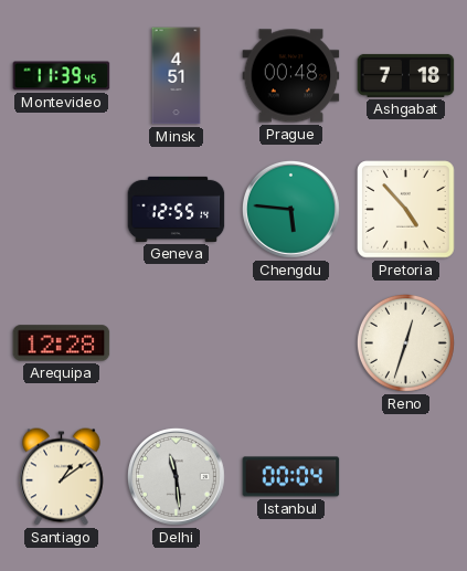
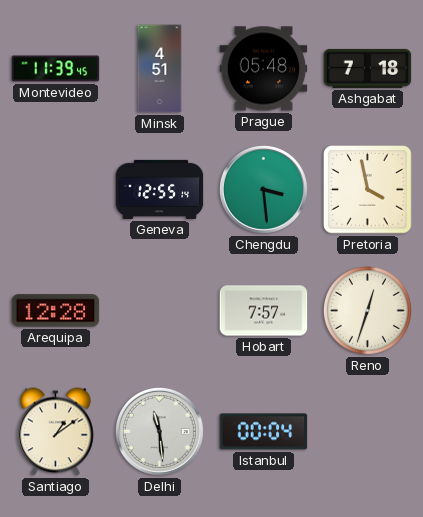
Prague: 00:48 -> 05:48
Chengdu: 5:46 -> 3:29
Pretoria: 4:53 -> 3:58
Hobart: none -> 7:57
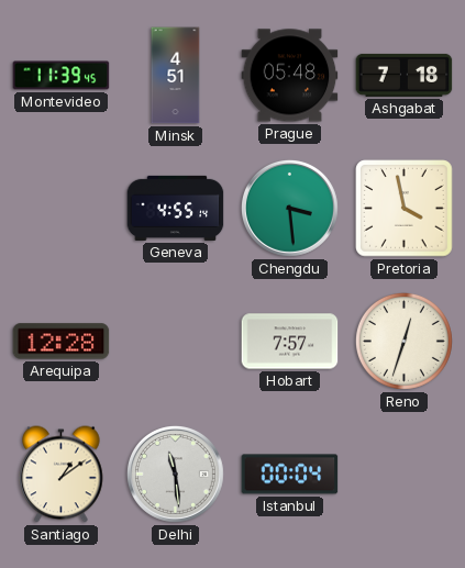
Geneva: 12:55 -> 4:55
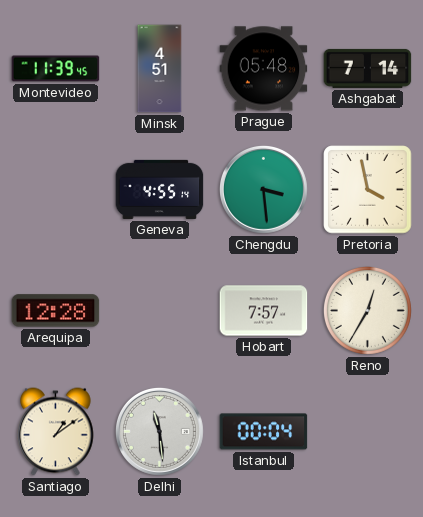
Ashgabat: 7:18 -> 7:14
Reno: 12:33 -> 12:35
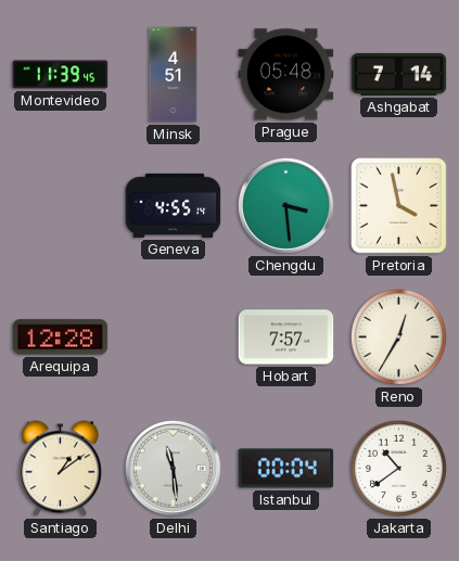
Jakarta: none -> 10:39
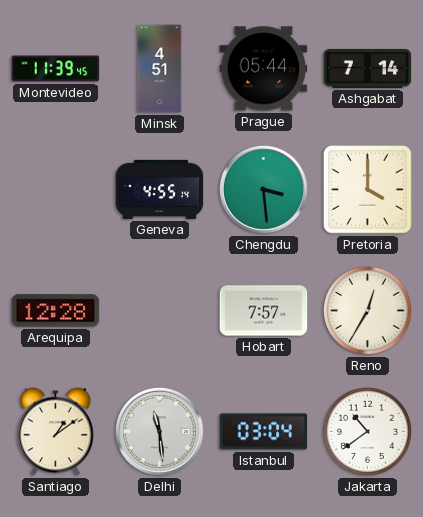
Prague: 05:48 -> 05:44
Pretoria: 3:58 -> 4:00
Istanbul: 00:04 -> 03:04
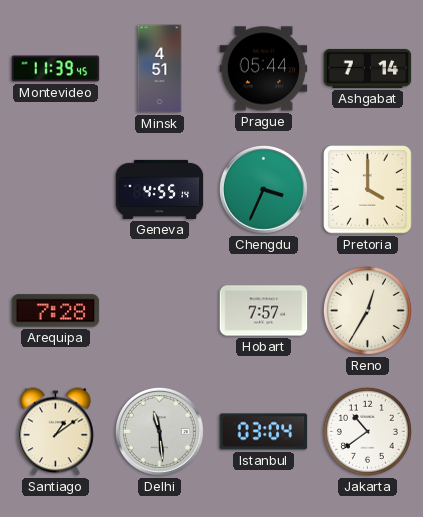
Chengdu: 3:29 -> 3:34
Arequipa: 12:28 -> 7:28
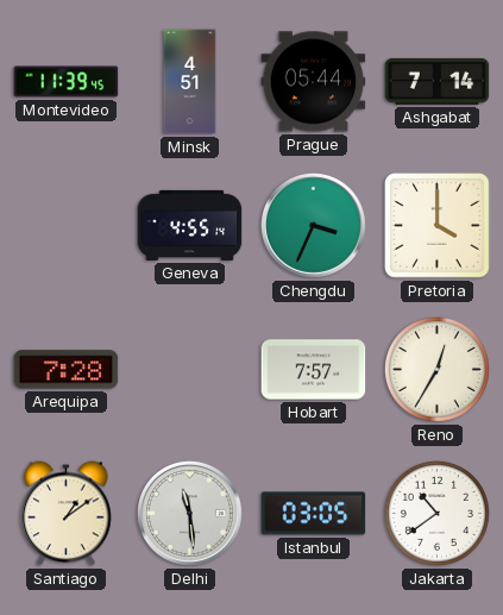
Istanbul: 03:04 -> 03:05
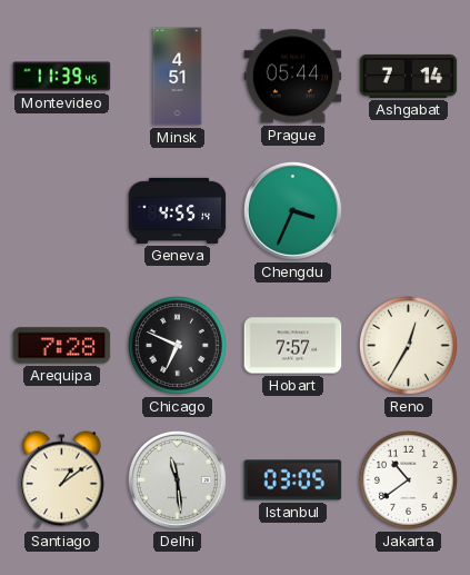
Pretoria: 4:00 -> none
Chicago: none -> 6:49
